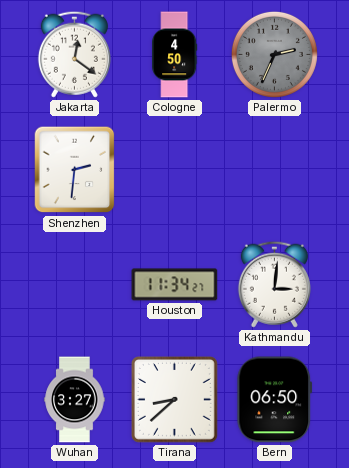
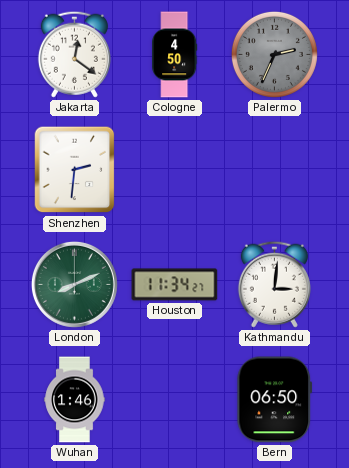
London: none -> 8:11
Wuhan: 3:27 -> 1:46
Tirana: 8:38 -> none
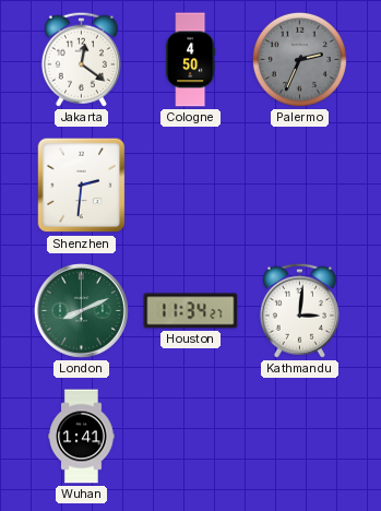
Wuhan: 1:46 -> 1:41
Bern: 06:50 -> none
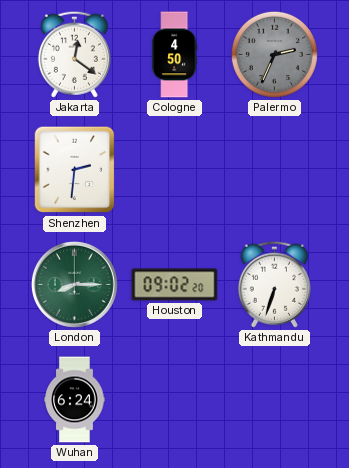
London: 8:11 -> 8:15
Houston: 11:34 -> 09:02
Kathmandu: 3:01 -> 6:33
Wuhan: 1:41 -> 6:24
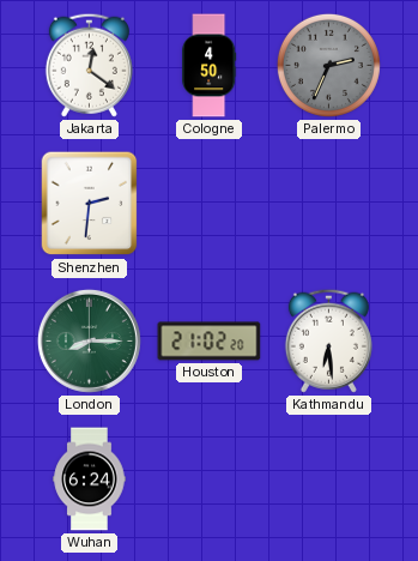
Houston: 09:02 -> 21:02
Kathmandu: 6:33 -> 6:29
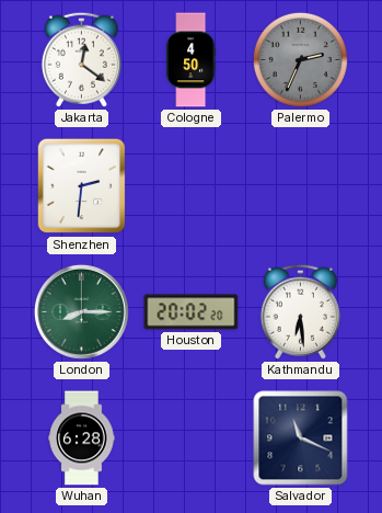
Houston: 21:02 -> 20:02
Wuhan: 6:24 -> 6:28
Salvador: none -> 11:19
